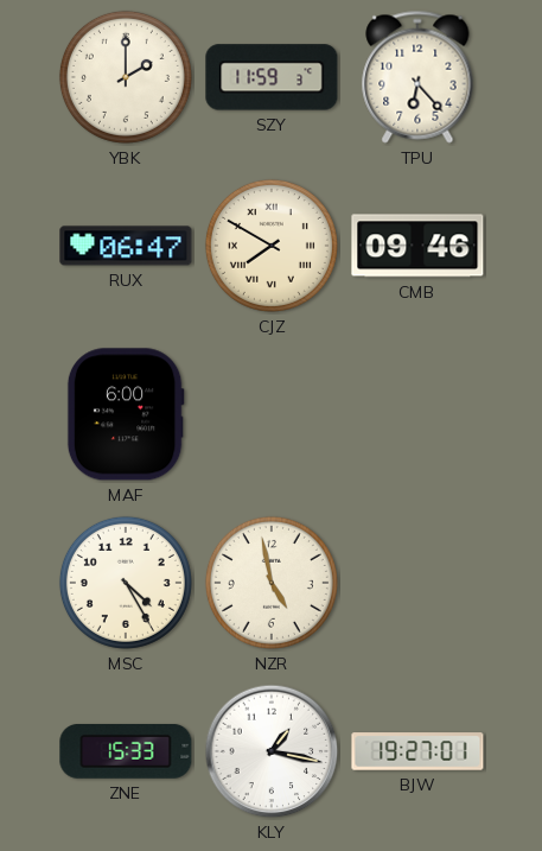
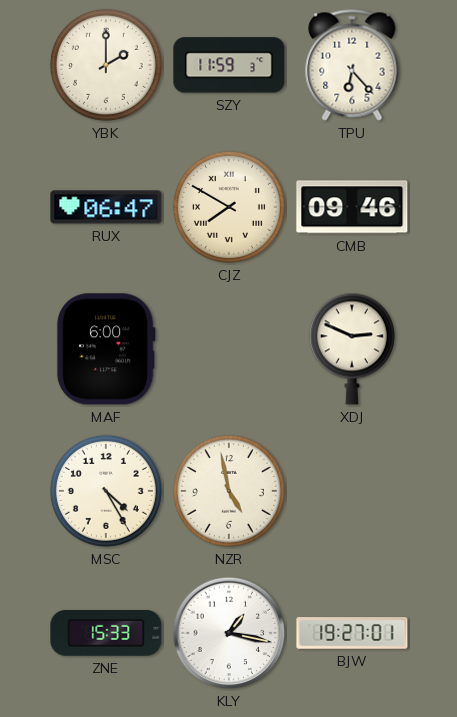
XDJ: none -> 2:49
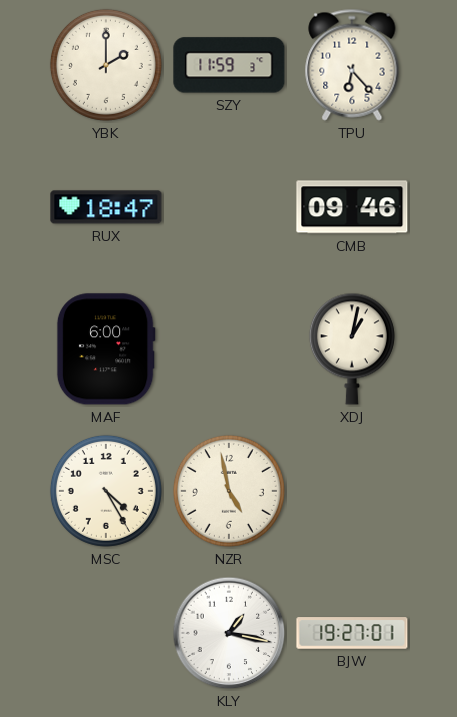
RUX: 06:47 -> 18:47
CJZ: 7:50 -> none
XDJ: 2:49 -> 1:02
ZNE: 15:33 -> none
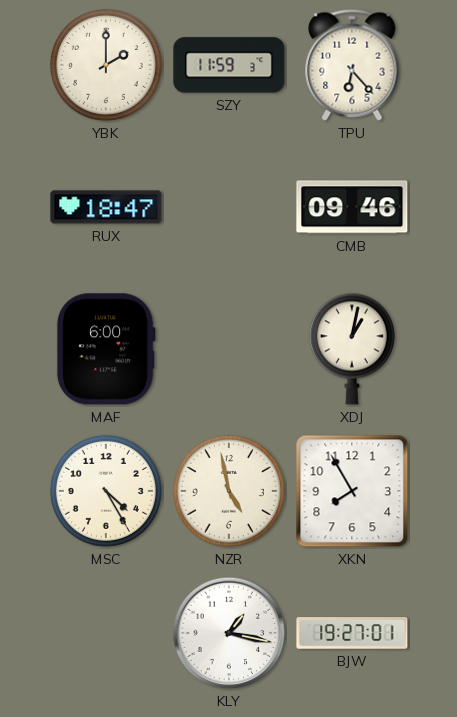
XKN: none -> 7:55
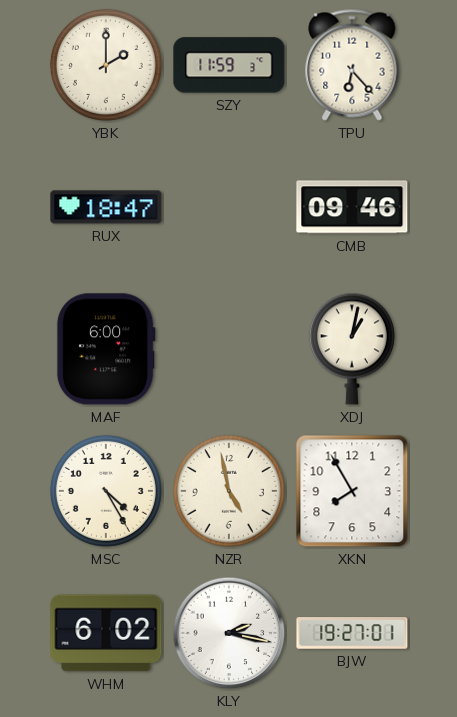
WHM: none -> 6:02
KLY: 1:17 -> 2:17
